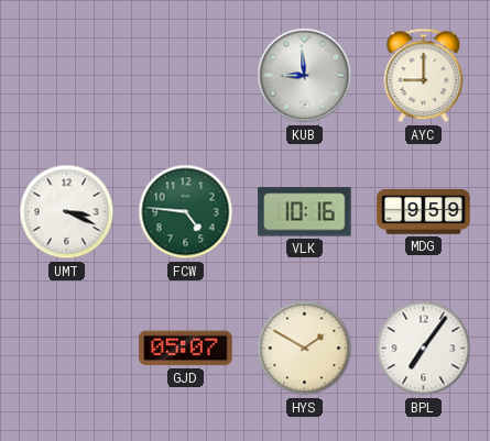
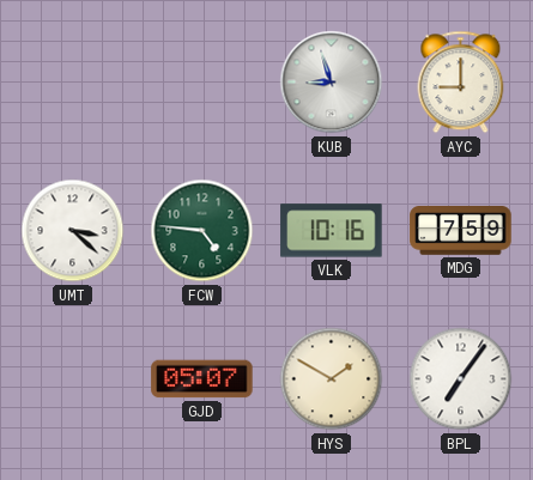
KUB: 8:59 -> 8:57
UMT: 3:19 -> 3:22
MDG: 9:59 -> 7:59
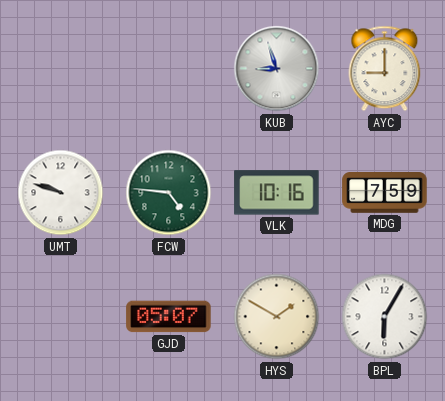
UMT: 3:22 -> 9:48
BPL: 7:06 -> 6:05
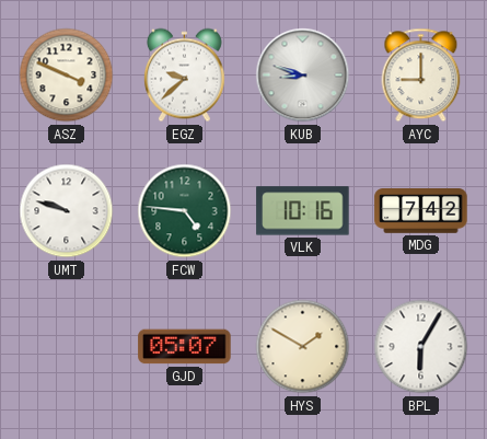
ASZ: none -> 3:49
EGZ: none -> 9:38
KUB: 8:57 -> 8:48
MDG: 7:59 -> 7:42
